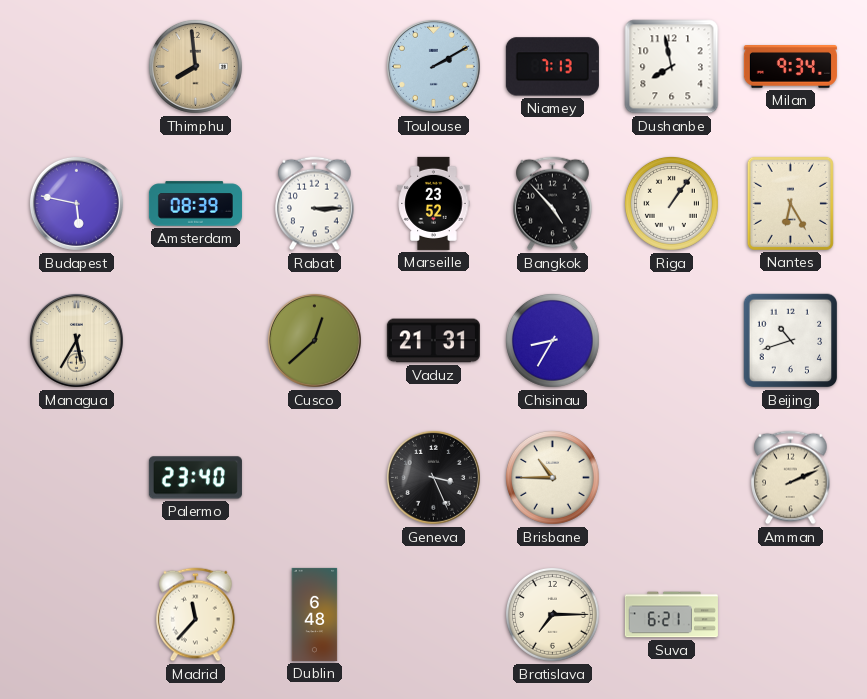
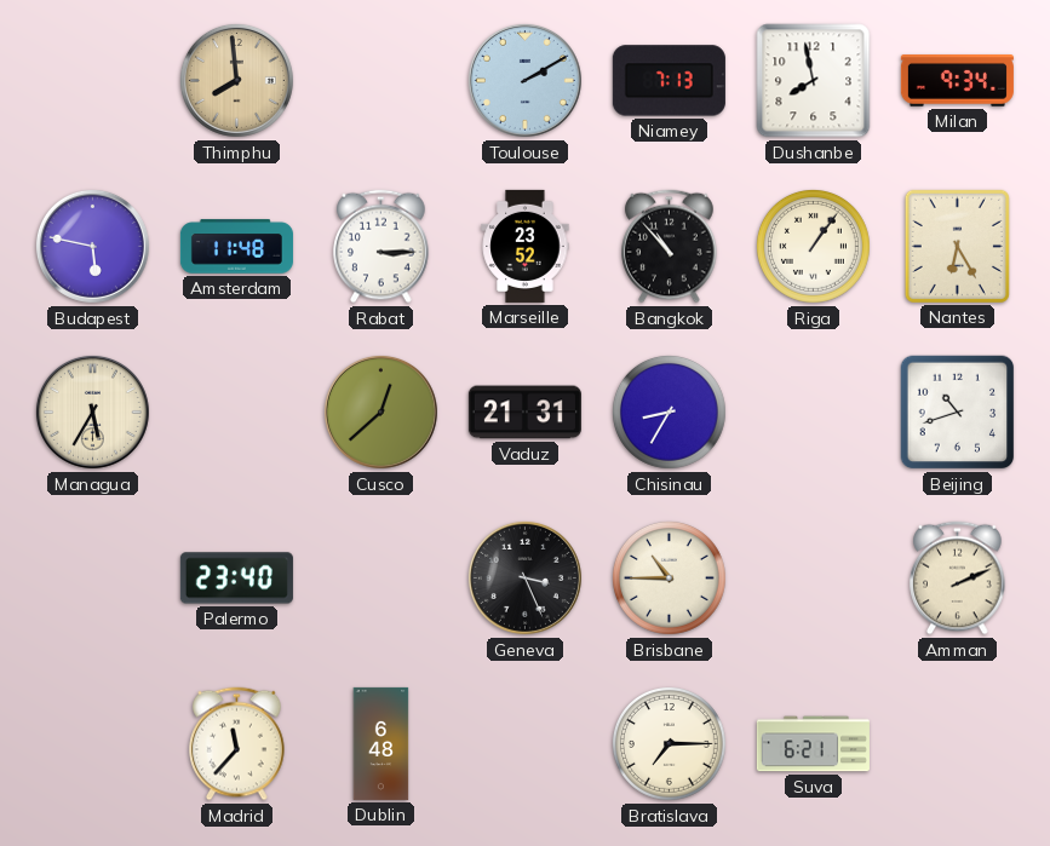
Amsterdam: 08:39 -> 11:48
Bangkok: 4:53 -> 10:53
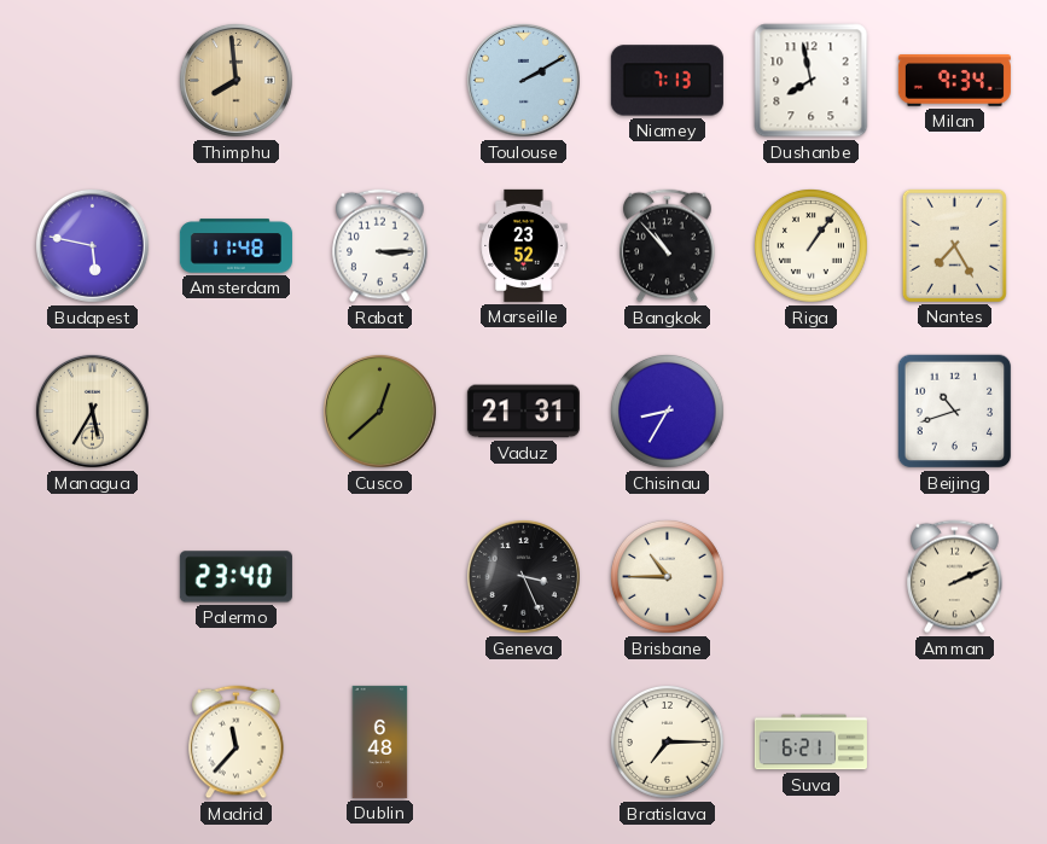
Nantes: 6:25 -> 7:25
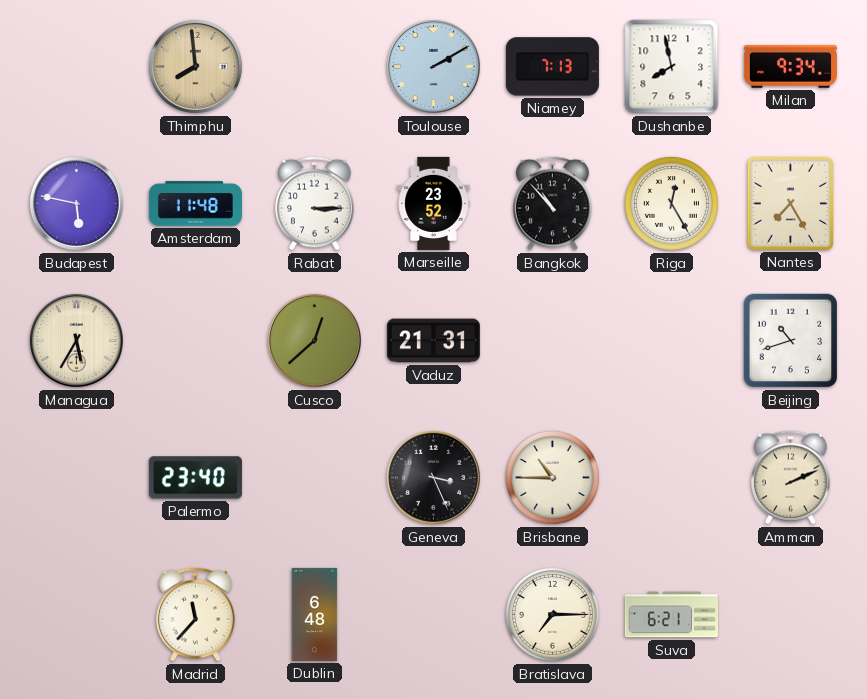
Riga: 1:06 -> 12:25
Chisinau: 8:35 -> none
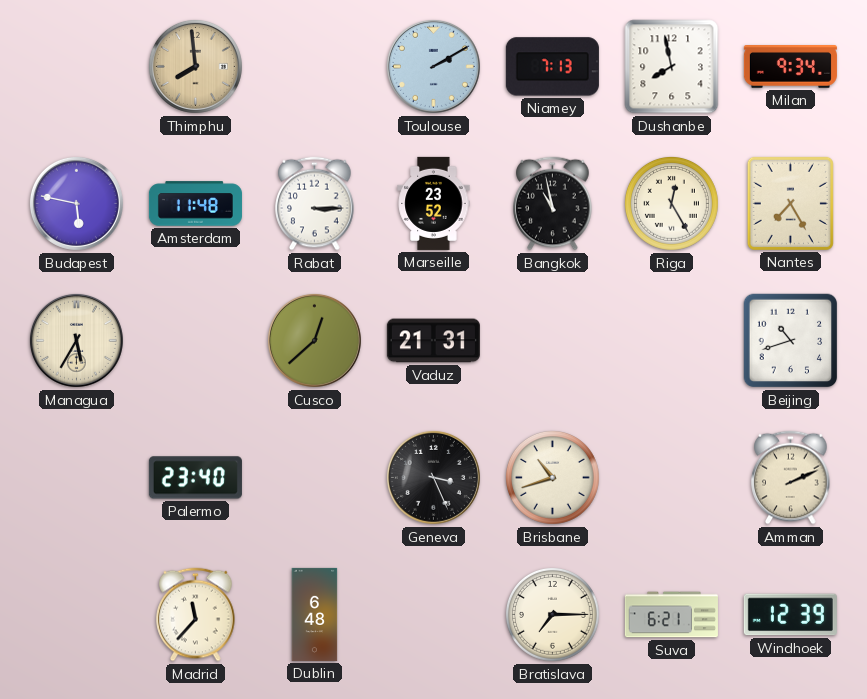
Bangkok: 10:53 -> 10:58
Brisbane: 10:45 -> 10:42
Windhoek: none -> 12:39
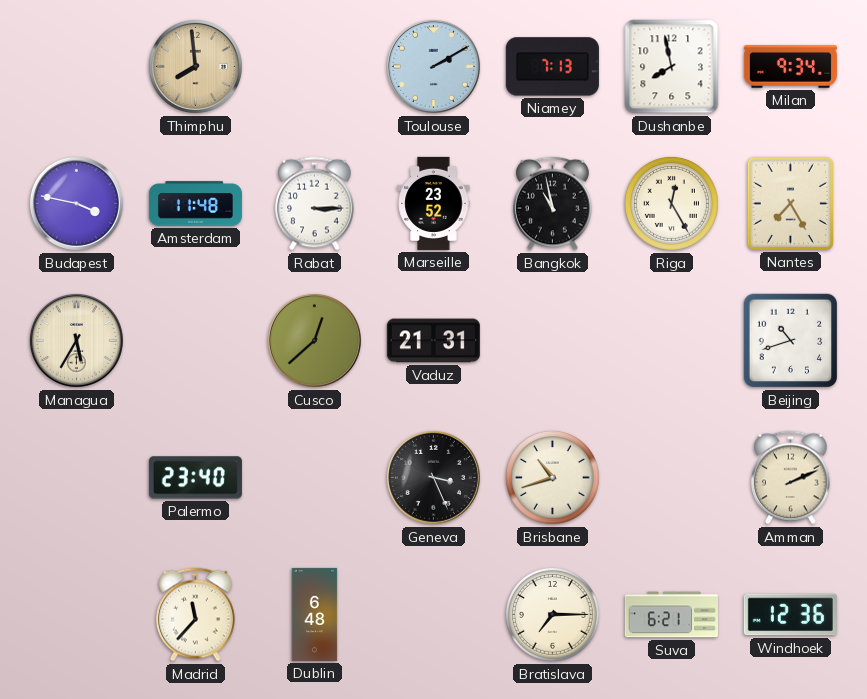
Budapest: 5:47 -> 3:47
Windhoek: 12:39 -> 12:36
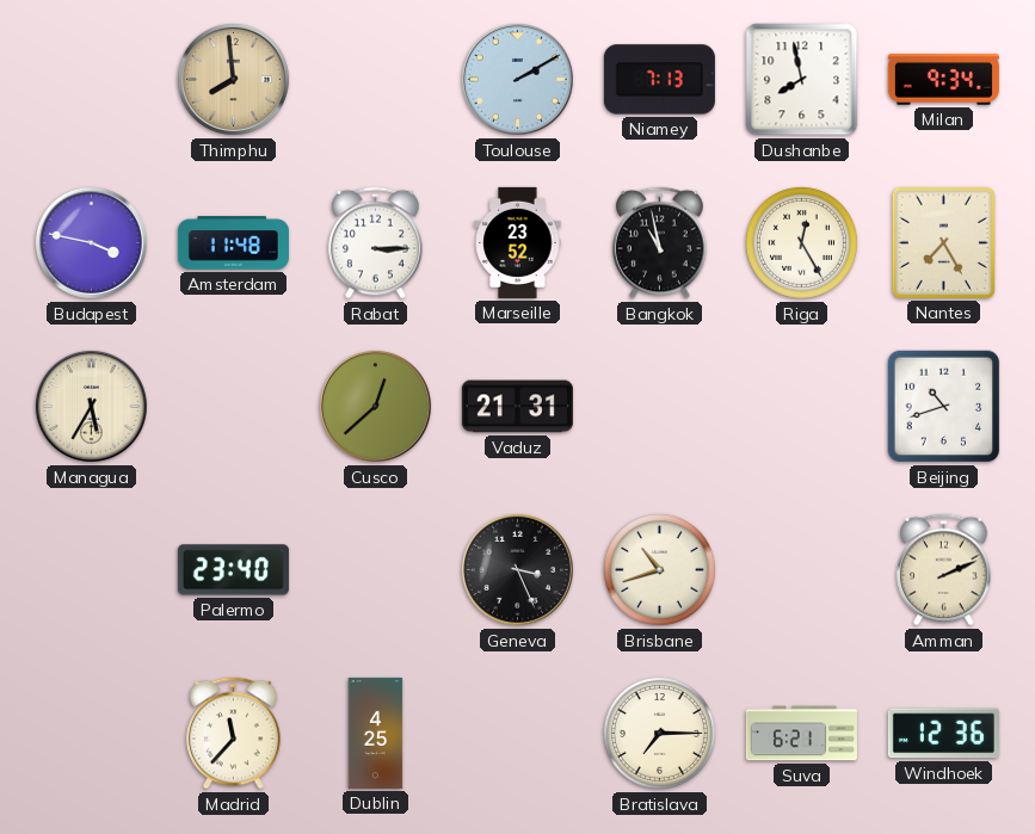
Dublin: 6:48 -> 4:25
